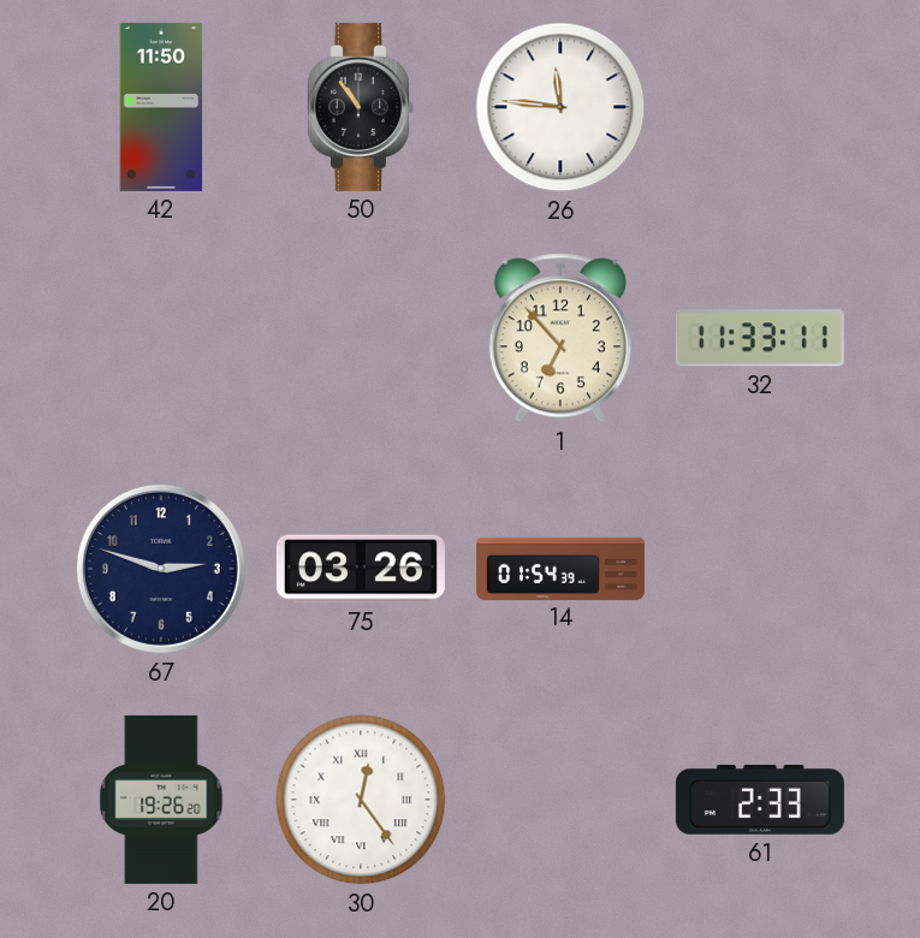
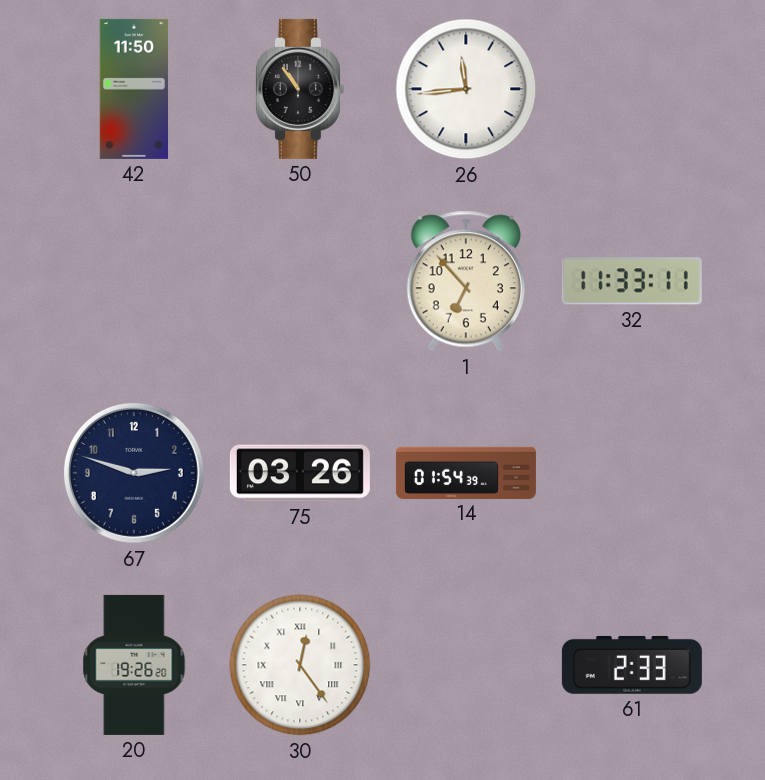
26: 11:46 -> 11:44
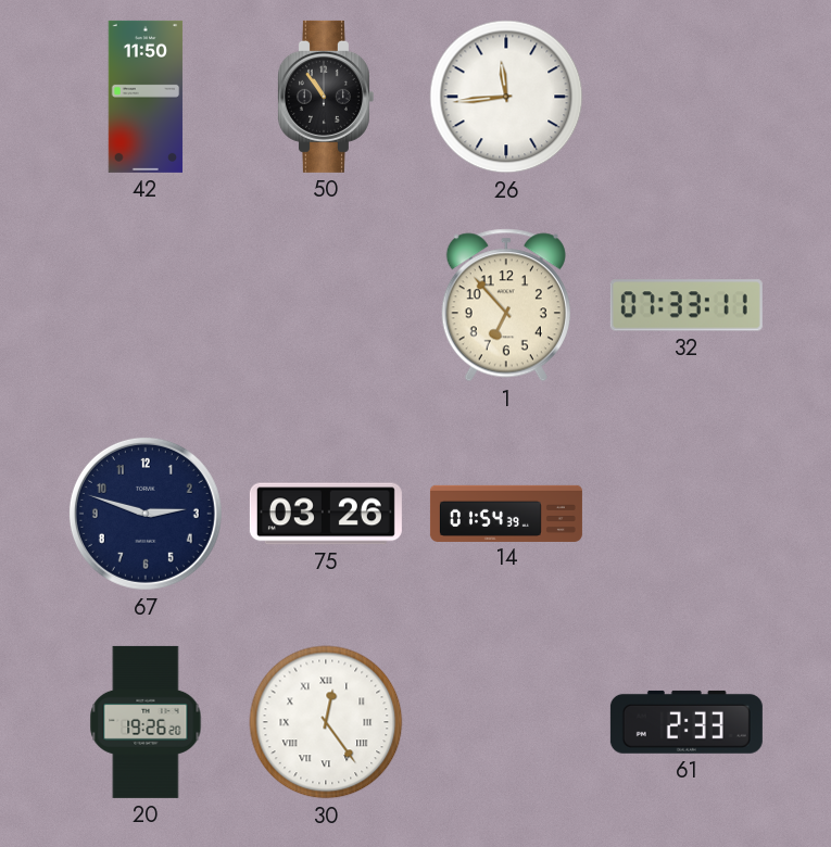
32: 11:33 -> 07:33
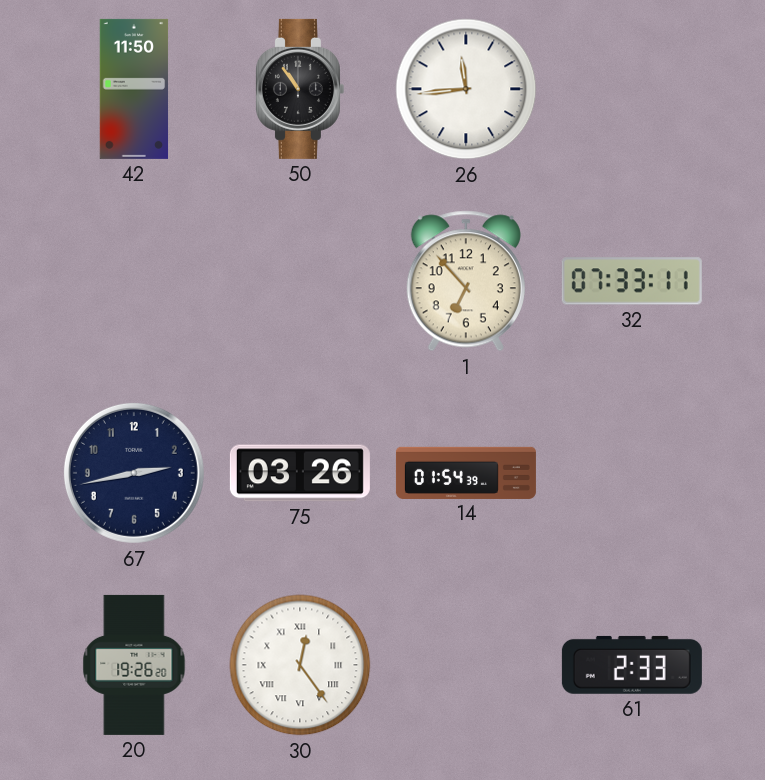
67: 2:48 -> 2:43
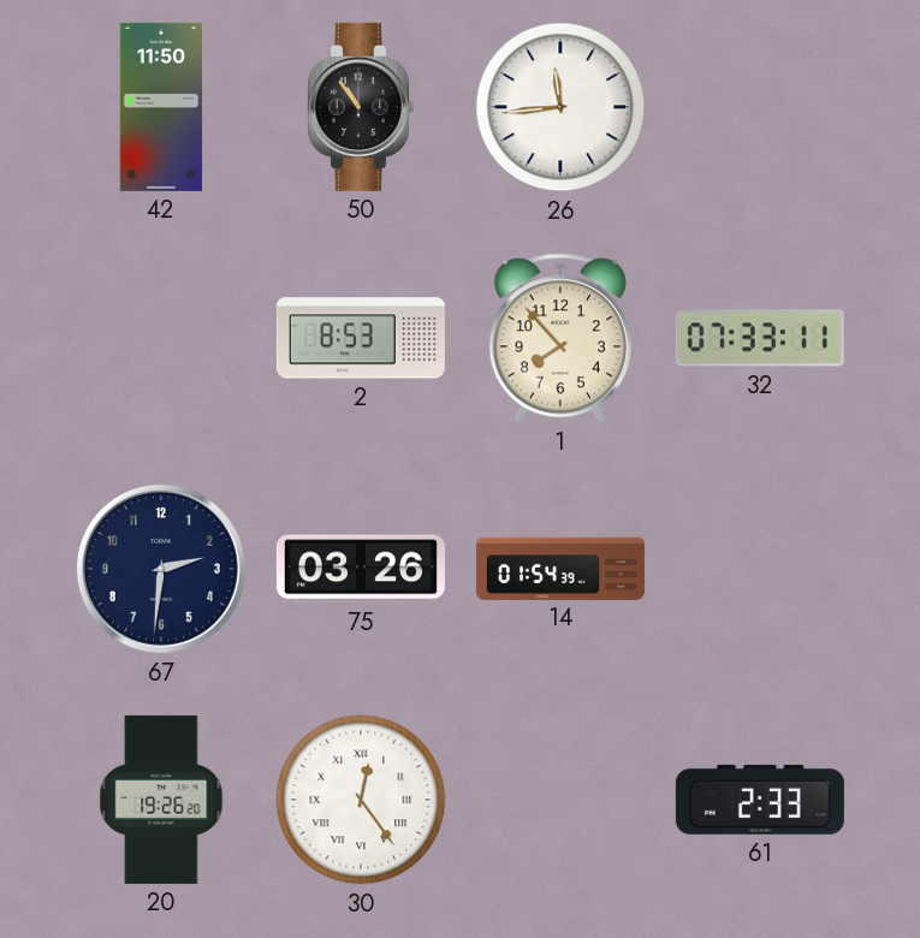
2: none -> 8:53
1: 6:53 -> 7:53
67: 2:43 -> 2:31
